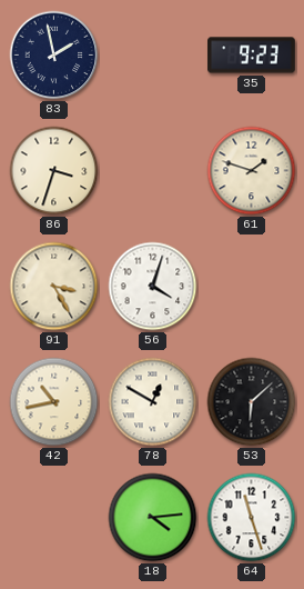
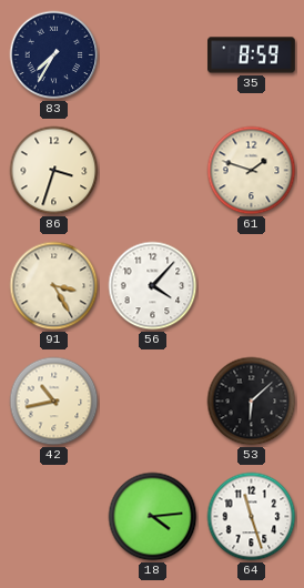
83: 1:58 -> 7:35
35: 9:23 -> 8:59
56: 4:03 -> 4:07
78: 12:50 -> none
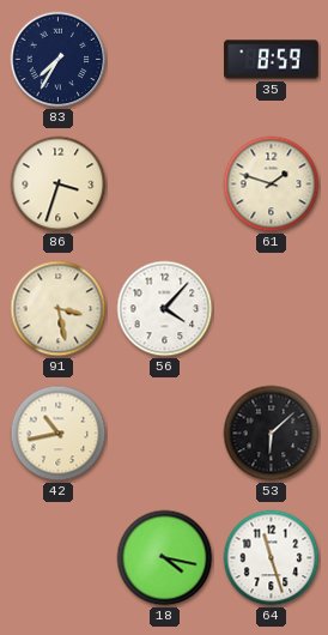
91: 3:25 -> 3:28
18: 4:14 -> 4:17
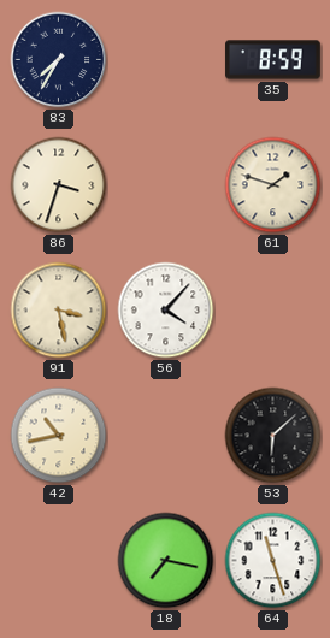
18: 4:17 -> 7:17
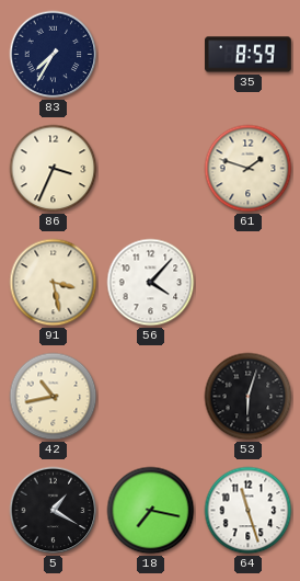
86: 3:33 -> 3:34
53: 6:08 -> 6:03
5: none -> 1:20
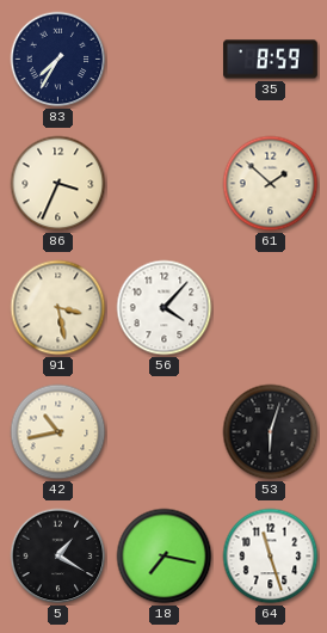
61: 1:48 -> 1:52
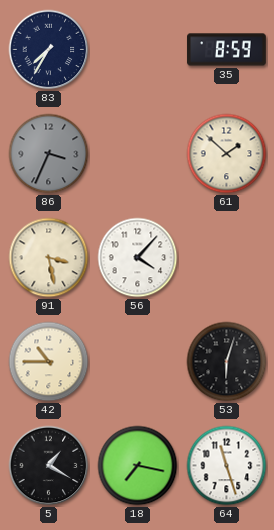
86 dial: cream -> grey
42: 10:43 -> 10:45
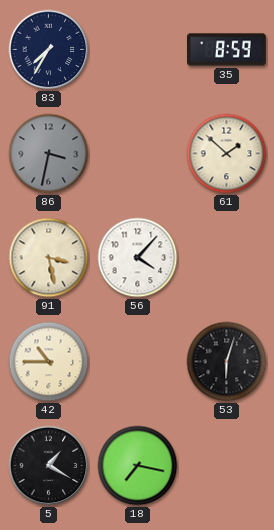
86: 3:34 -> 3:32
64: 11:27 -> none
